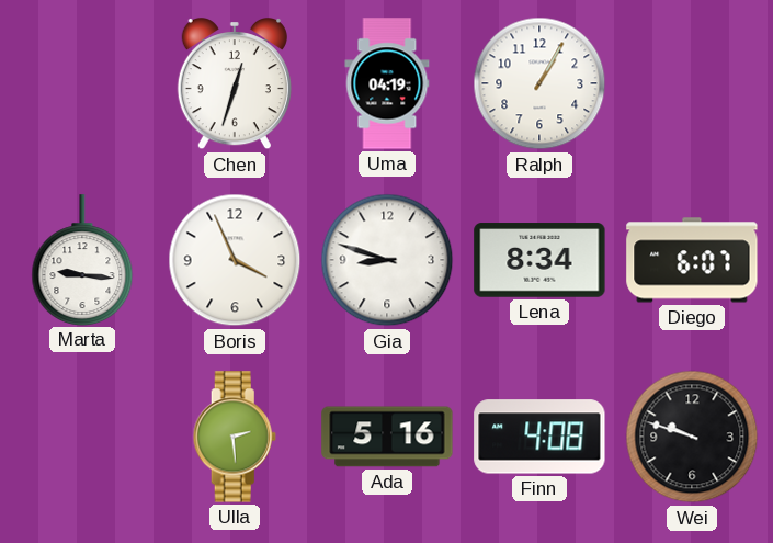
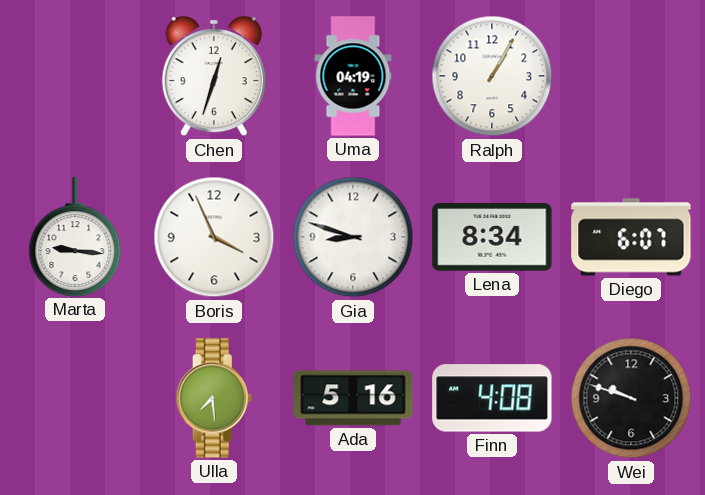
Ulla: 2:29 -> 7:29
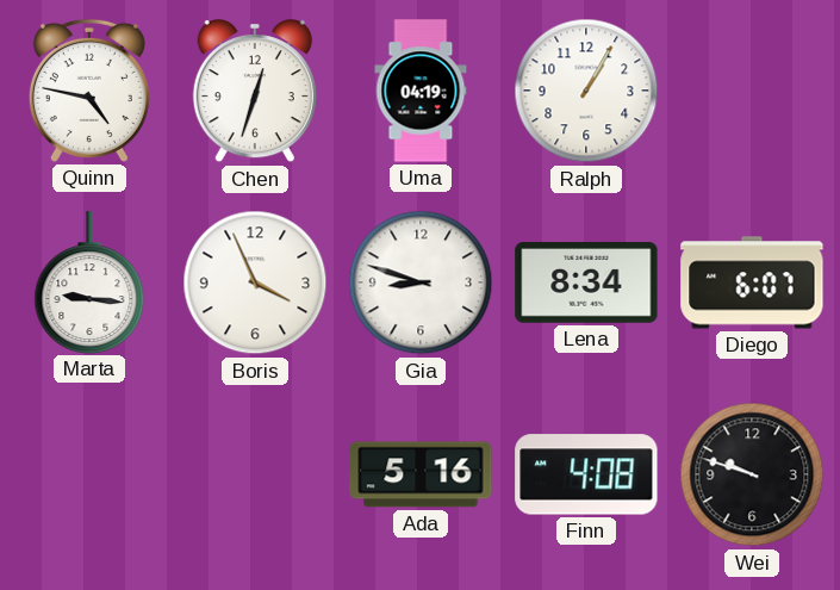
Quinn: none -> 4:47
Ulla: 7:29 -> none
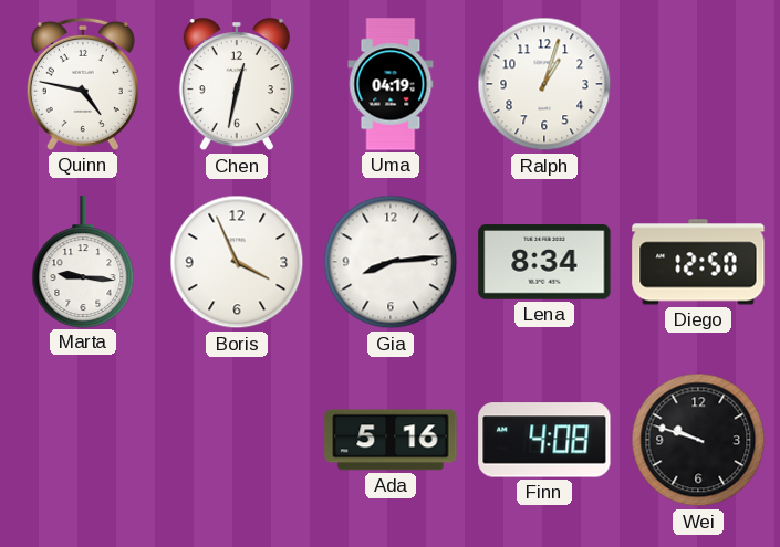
Chen: 12:33 -> 12:32
Ralph: 1:05 -> 1:03
Gia: 8:48 -> 8:14
Diego: 6:07 -> 12:50
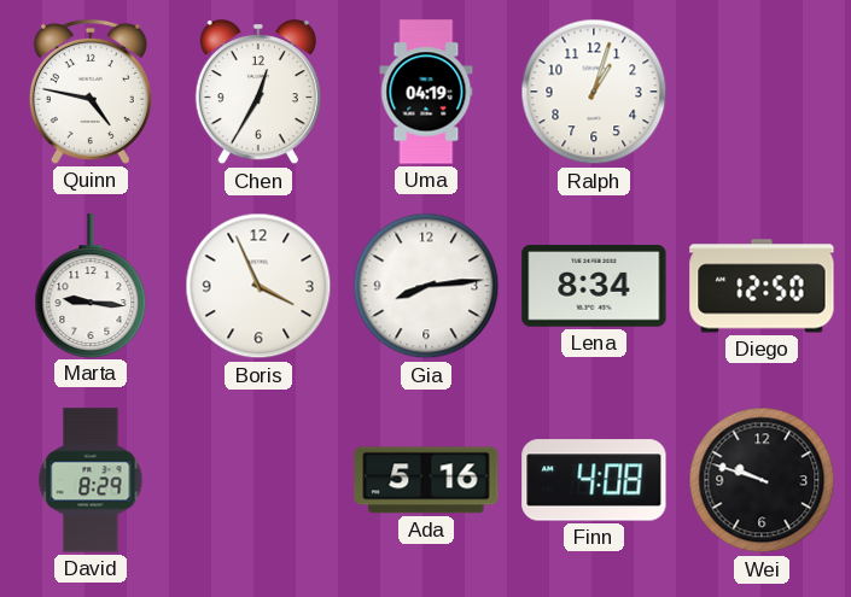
Chen: 12:32 -> 12:35
David: none -> 8:29
